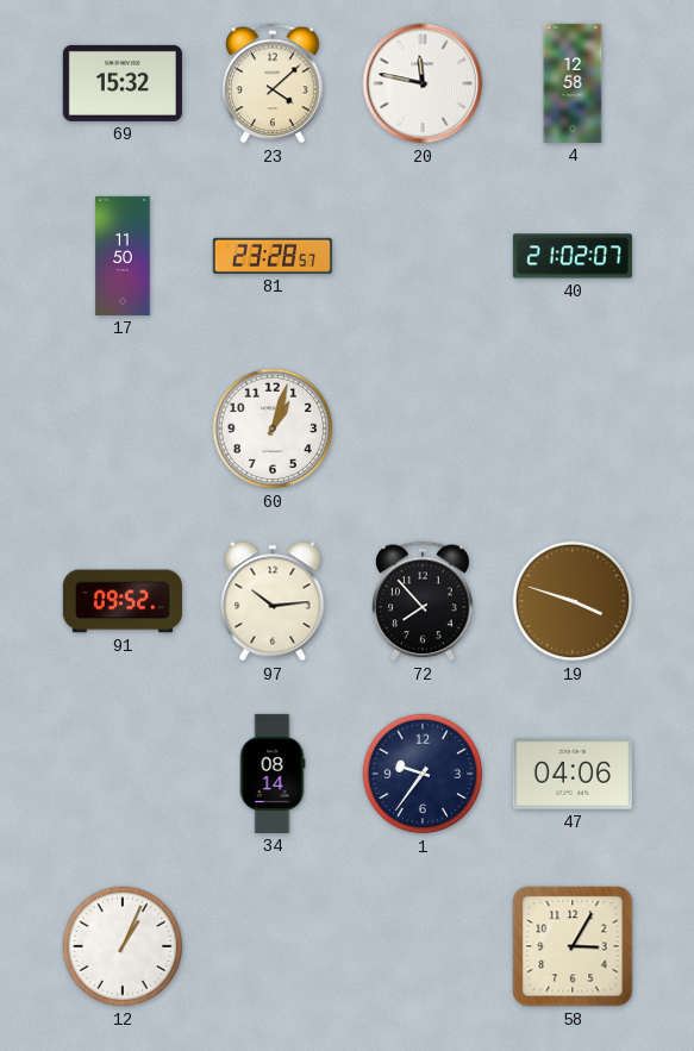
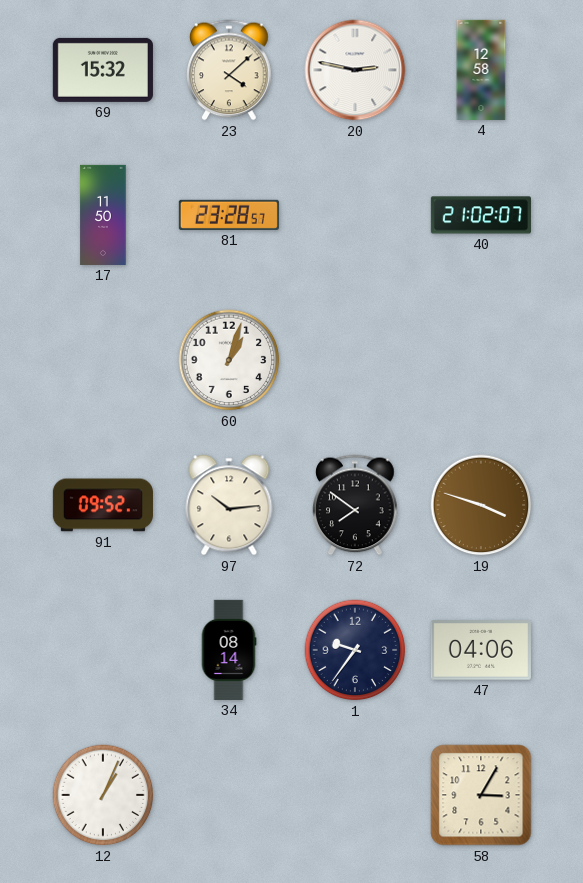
20: 11:47 -> 2:47
72: 7:53 -> 7:51
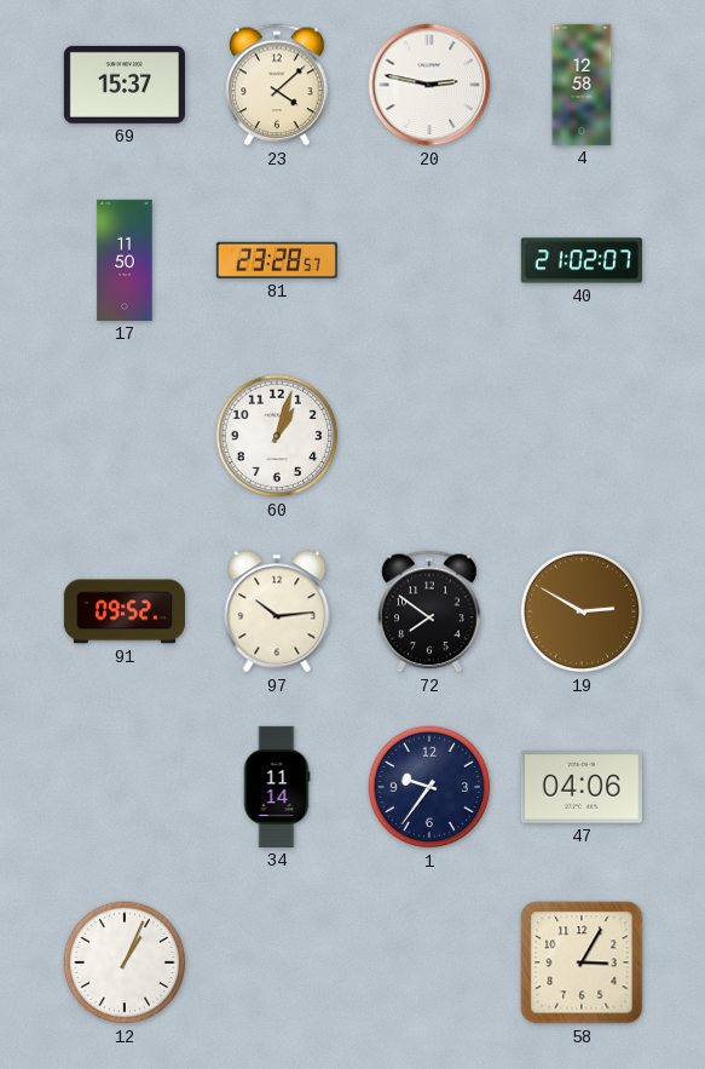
69: 15:32 -> 15:37
19: 3:48 -> 2:50
34: 08:14 -> 11:14
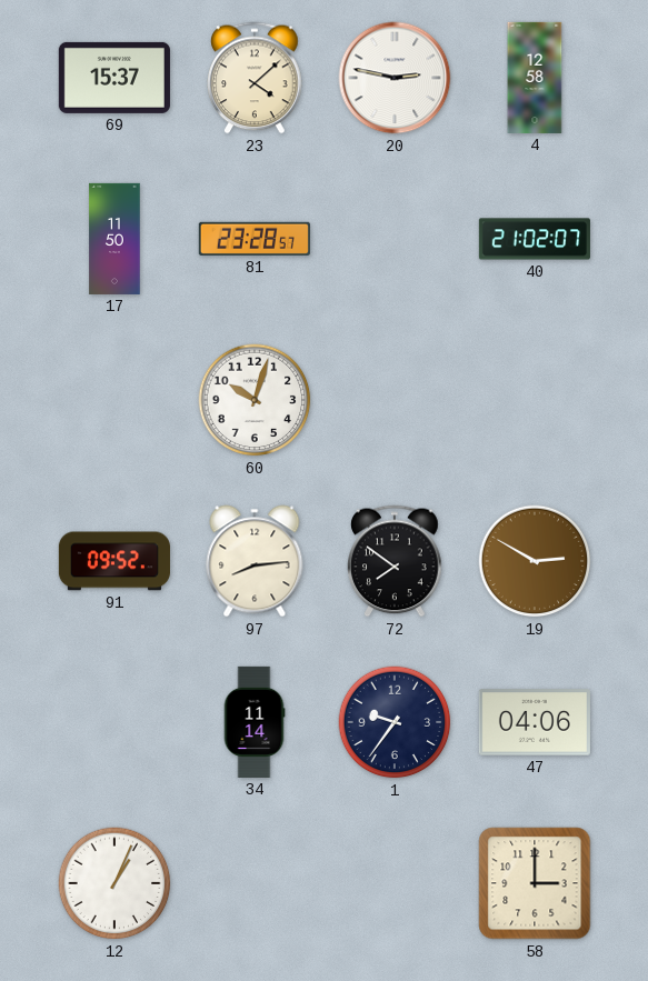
60: 1:03 -> 10:03
97: 10:14 -> 8:14
58: 3:05 -> 3:00
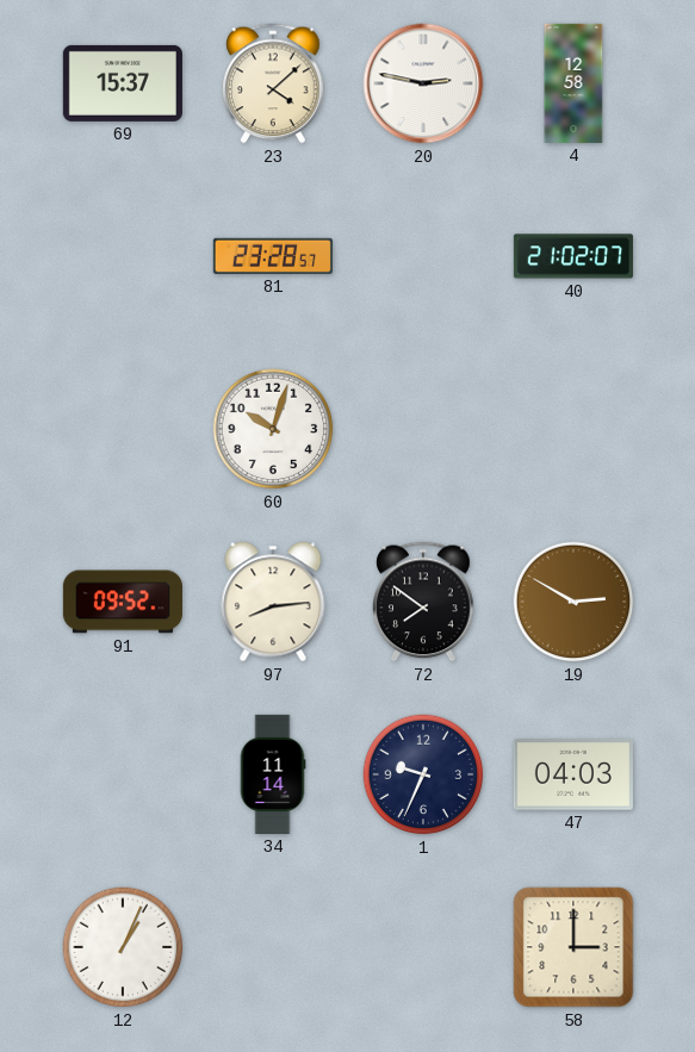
17: 11:50 -> none
1: 9:36 -> 9:34
47: 04:06 -> 04:03
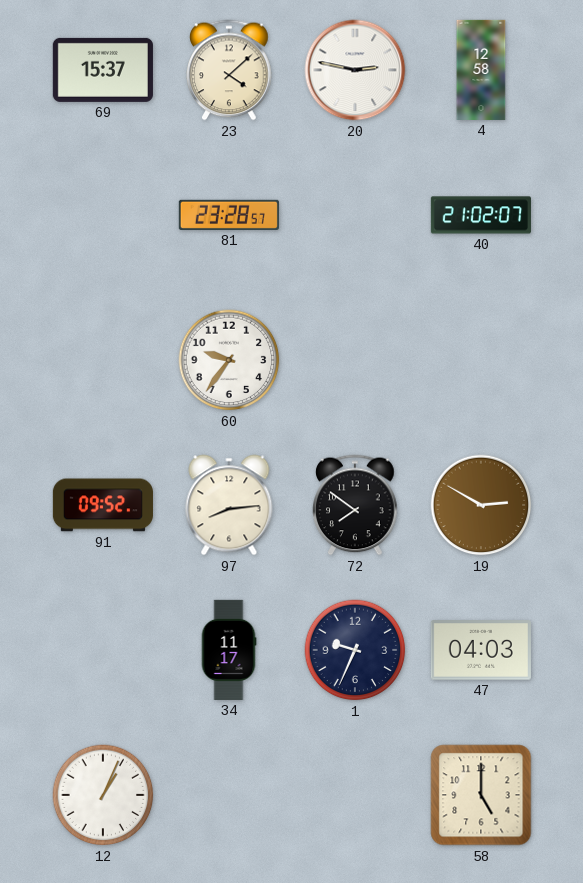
60: 10:03 -> 9:36
34: 11:14 -> 11:17
58: 3:00 -> 5:00
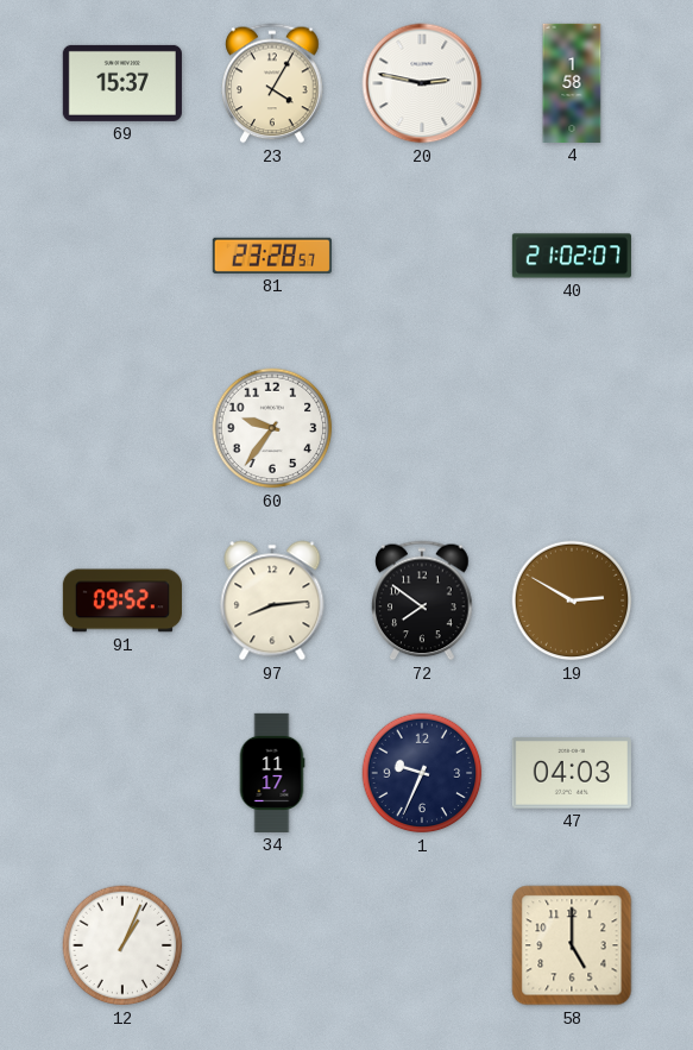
23: 4:08 -> 4:05
4: 12:58 -> 1:58
